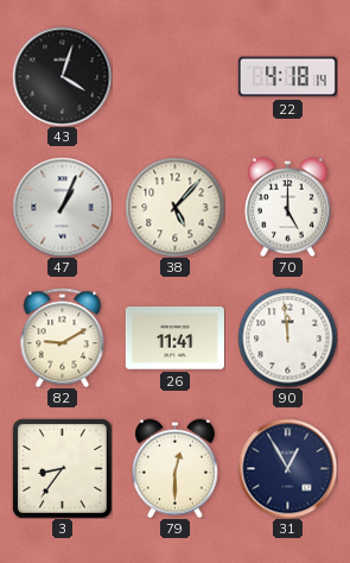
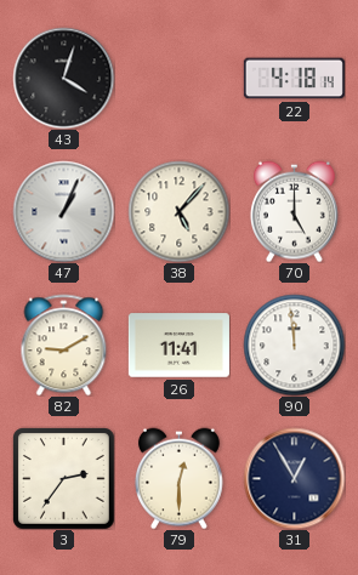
3: 8:36 -> 2:36
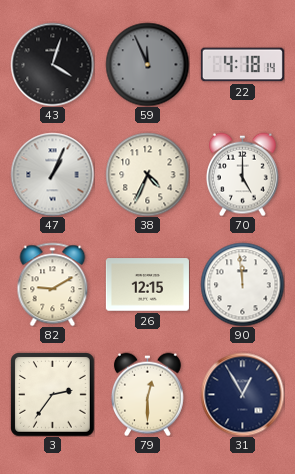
59: none -> 11:56
38: 5:07 -> 4:34
26: 11:41 -> 12:15
